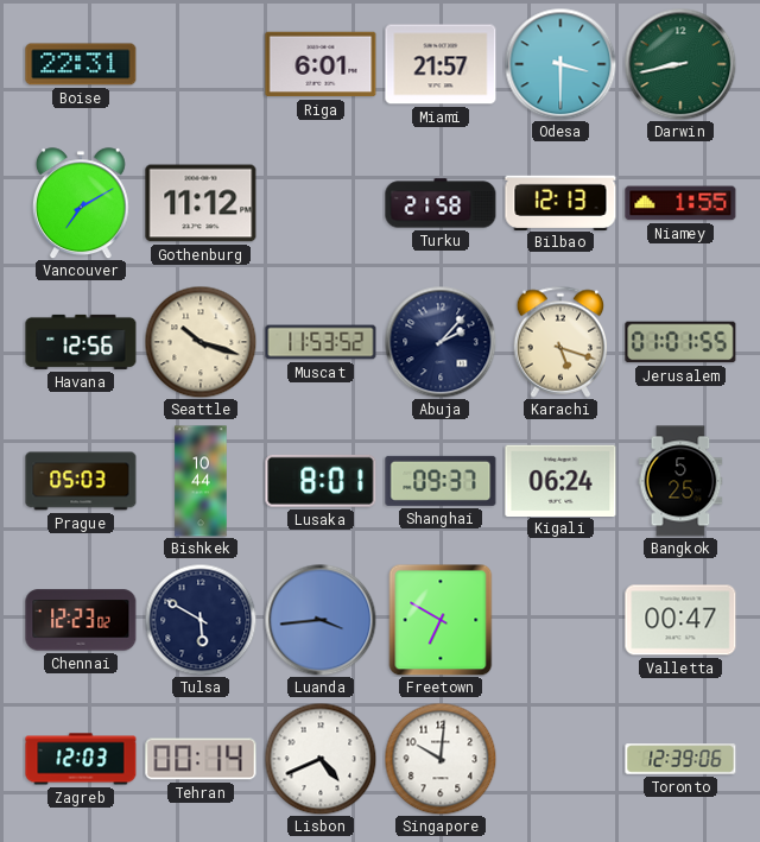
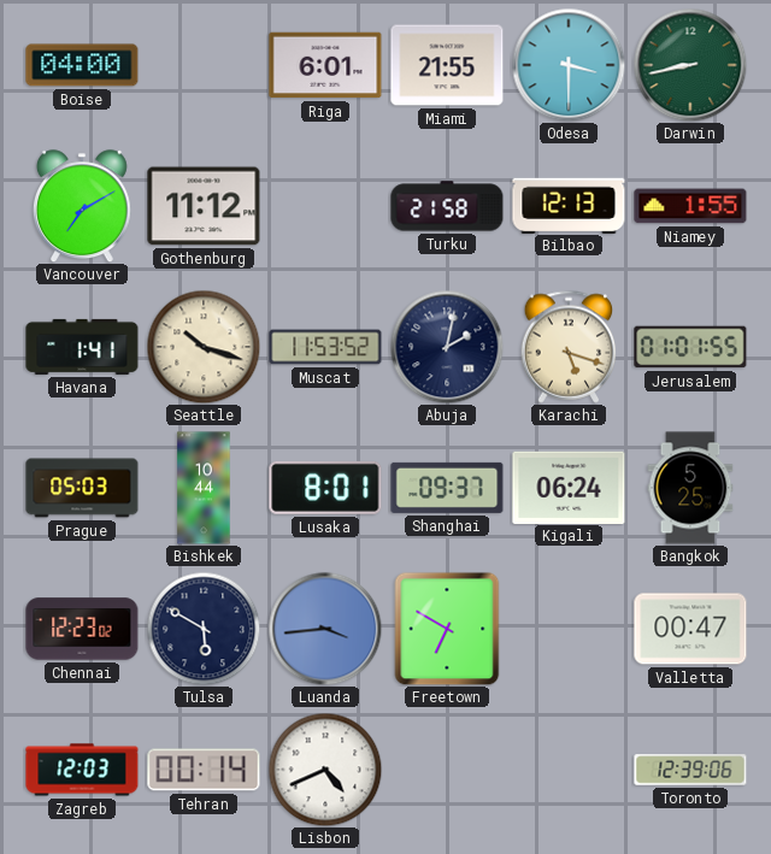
Boise: 22:31 -> 04:00
Miami: 21:57 -> 21:55
Havana: 12:56 -> 1:41
Abuja: 2:07 -> 2:02
Singapore: 10:01 -> none
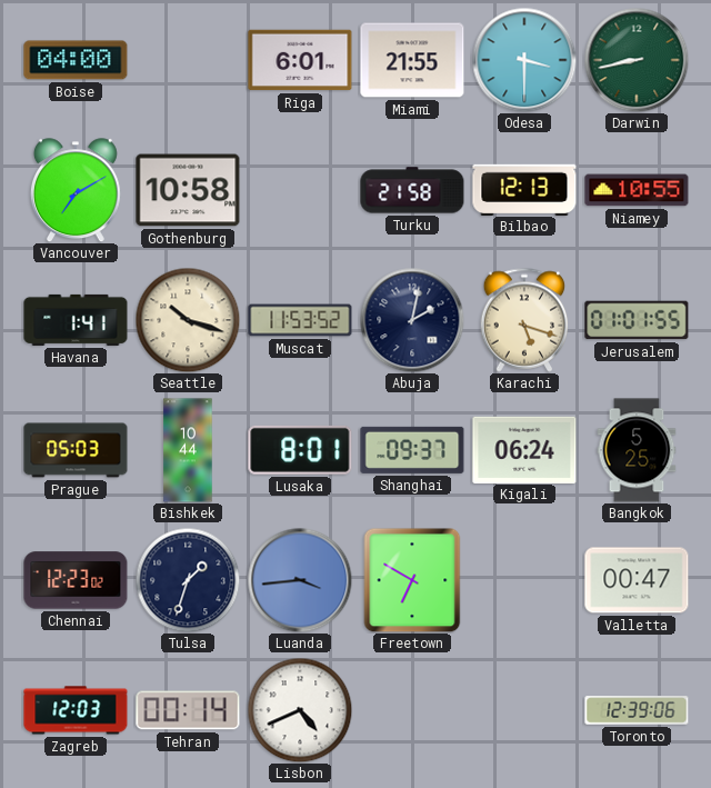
Gothenburg: 11:12 -> 10:58
Niamey: 1:55 -> 10:55
Tulsa: 5:50 -> 1:33
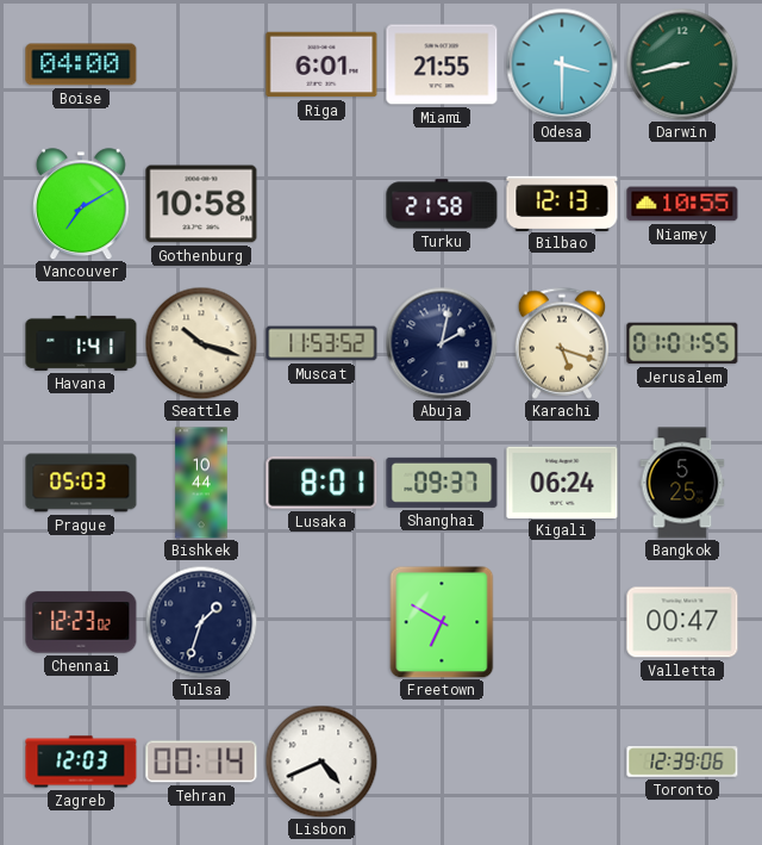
Luanda: 3:44 -> none
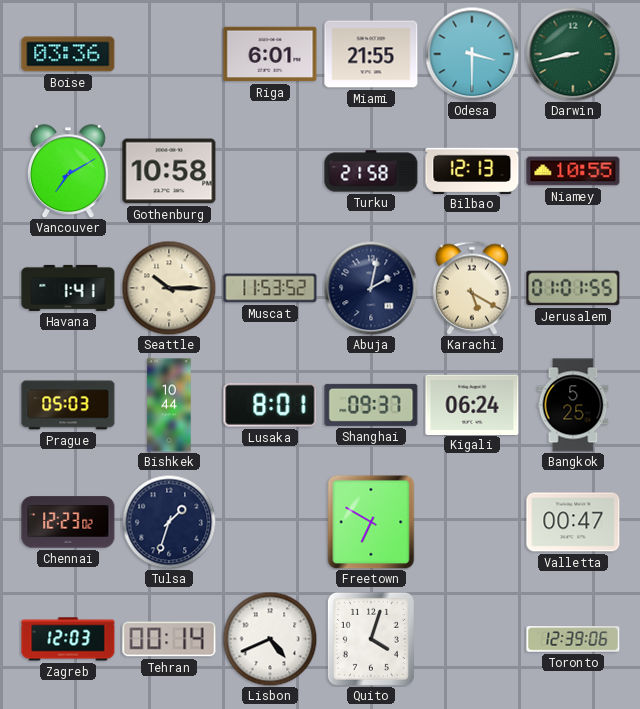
Boise: 04:00 -> 03:36
Seattle: 10:18 -> 10:15
Karachi: 5:18 -> 5:20
Quito: none -> 4:03
